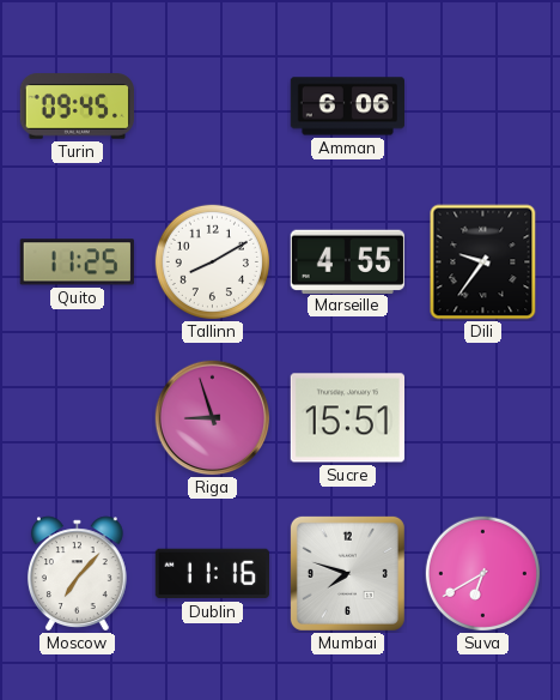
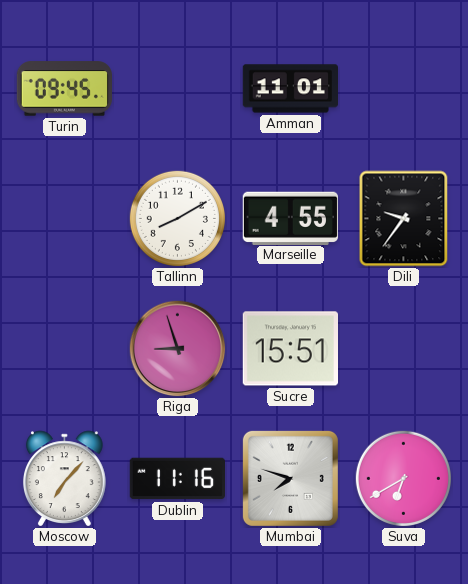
Amman: 6:06 -> 11:01
Quito: 11:25 -> none
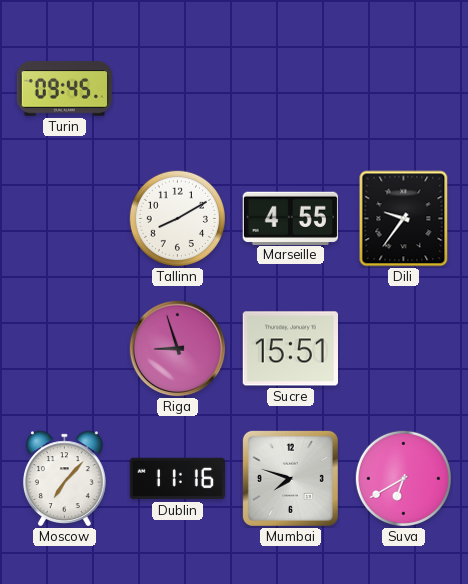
Amman: 11:01 -> none
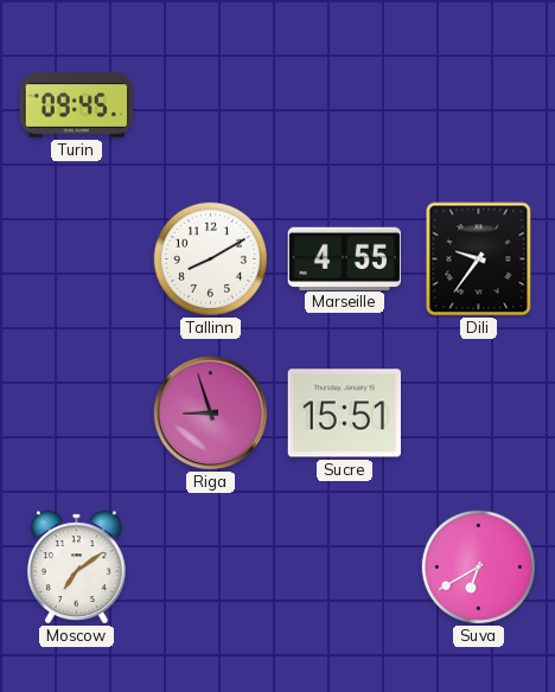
Moscow: 7:07 -> 7:09
Dublin: 11:16 -> none
Mumbai: 7:48 -> none
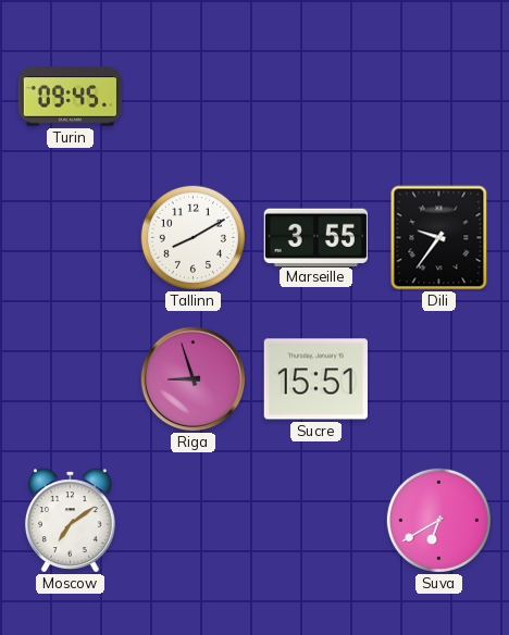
Marseille: 4:55 -> 3:55
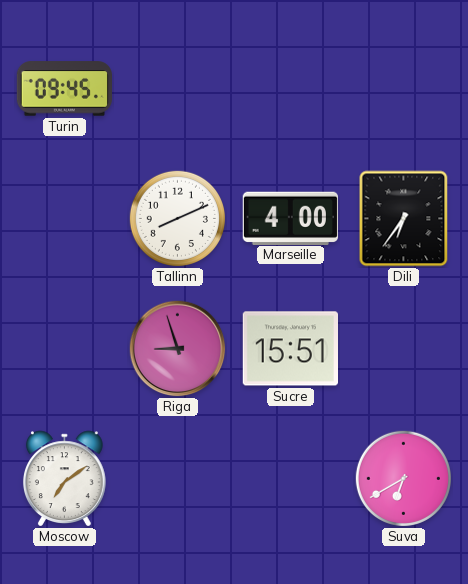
Tallinn: 8:10 -> 8:11
Marseille: 3:55 -> 4:00
Dili: 9:36 -> 6:36
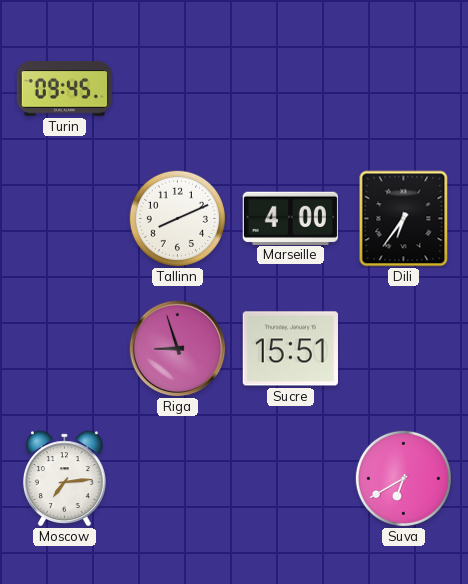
Moscow: 7:09 -> 7:14
